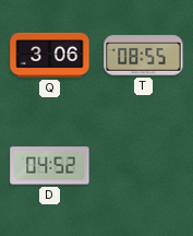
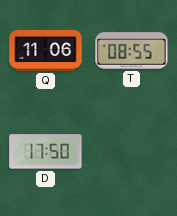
Q: 3:06 -> 11:06
D: 04:52 -> 17:50
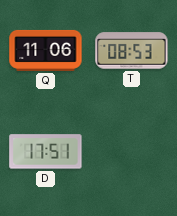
T: 08:55 -> 08:53
D: 17:50 -> 17:51
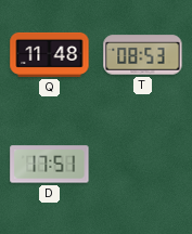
Q: 11:06 -> 11:48
